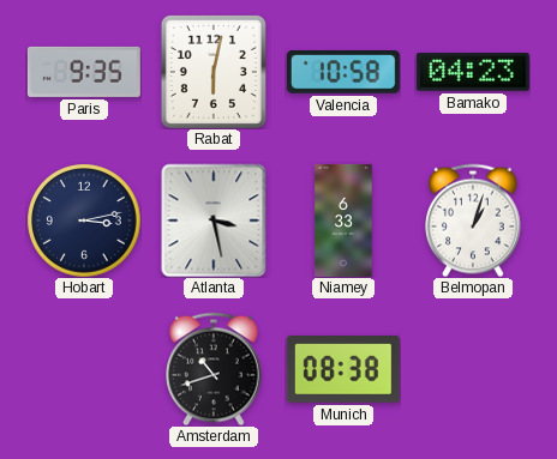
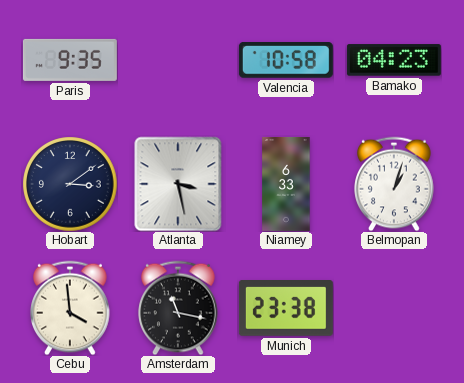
Rabat: 6:02 -> none
Hobart: 3:13 -> 3:09
Cebu: none -> 3:59
Amsterdam: 10:42 -> 11:17
Munich: 08:38 -> 23:38
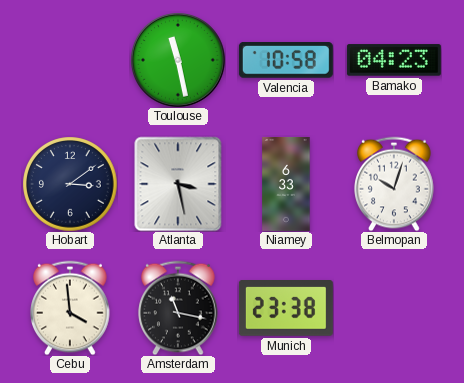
Paris: 9:35 -> none
Toulouse: none -> 11:28
Belmopan: 1:03 -> 10:03
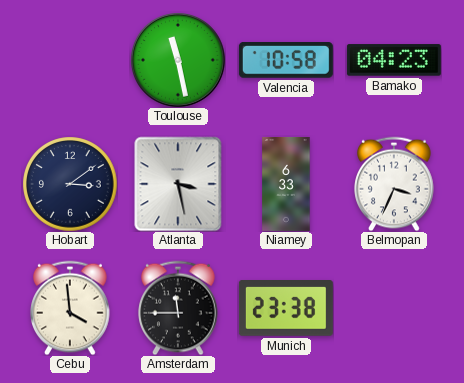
Belmopan: 10:03 -> 3:34
Amsterdam: 11:17 -> 11:45
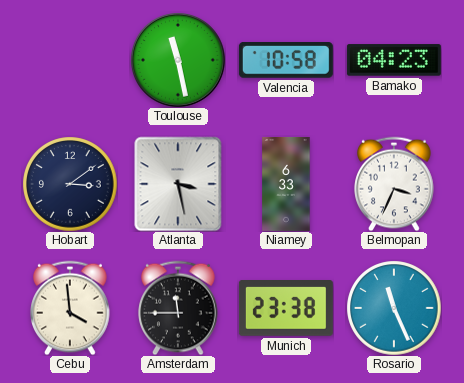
Rosario: none -> 11:26
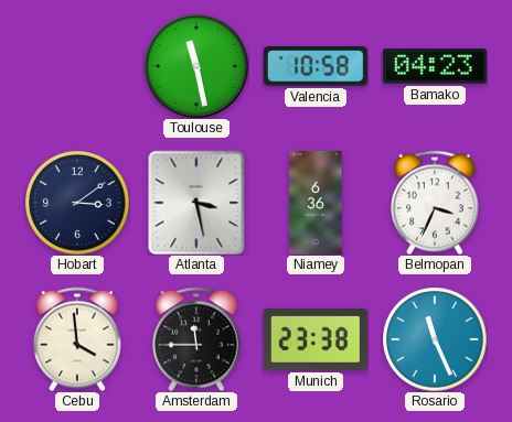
Niamey: 6:33 -> 6:36
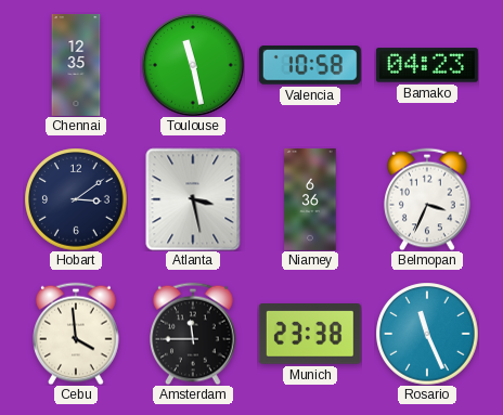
Chennai: none -> 12:35
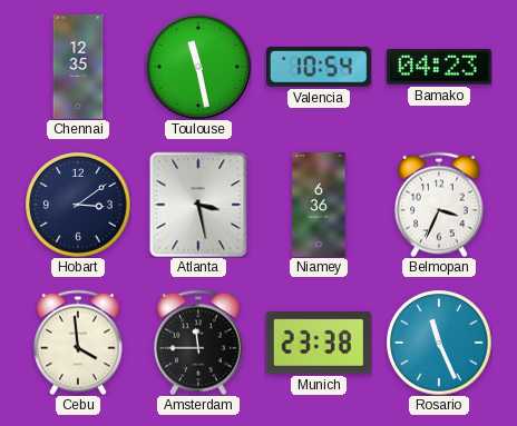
Valencia: 10:58 -> 10:54
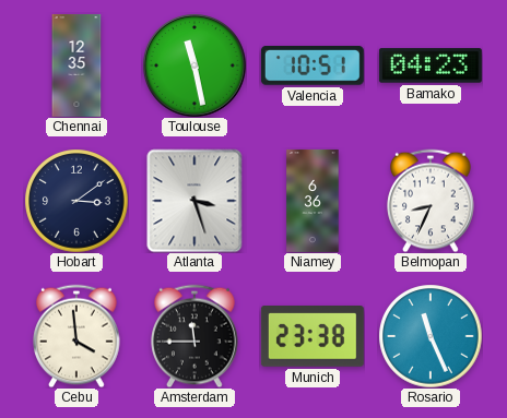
Valencia: 10:54 -> 10:51
Atlanta: 3:28 -> 3:27
Belmopan: 3:34 -> 8:34
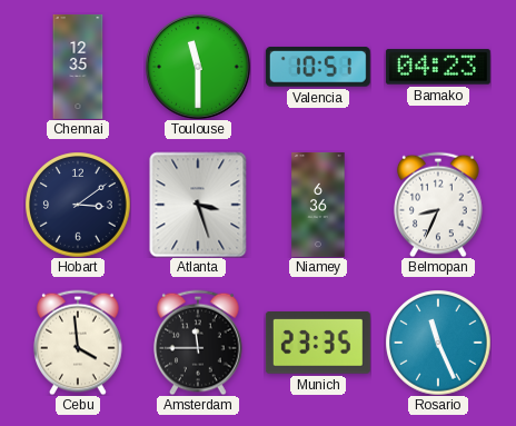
Toulouse: 11:28 -> 11:30
Munich: 23:38 -> 23:35
